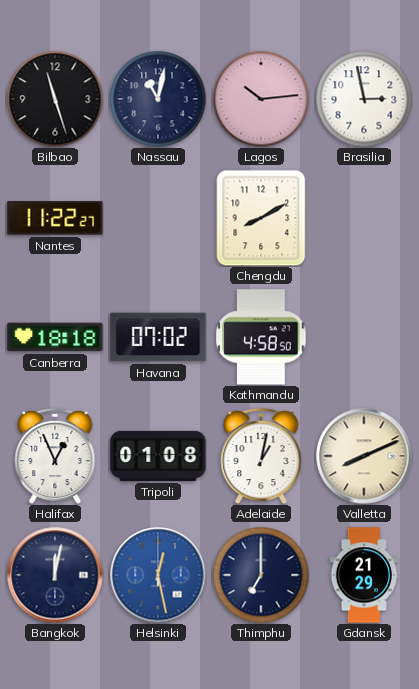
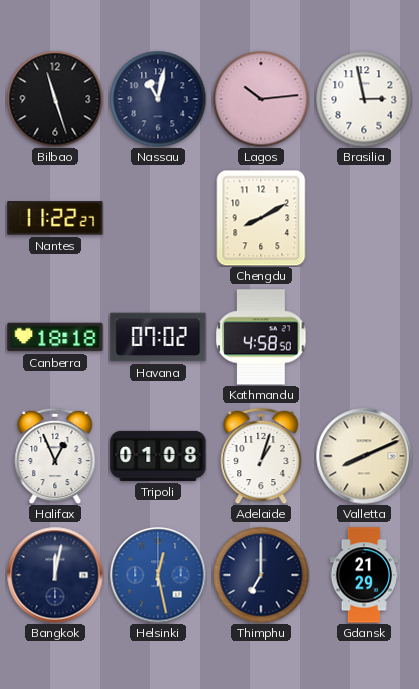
Adelaide: 1:02 -> 1:03
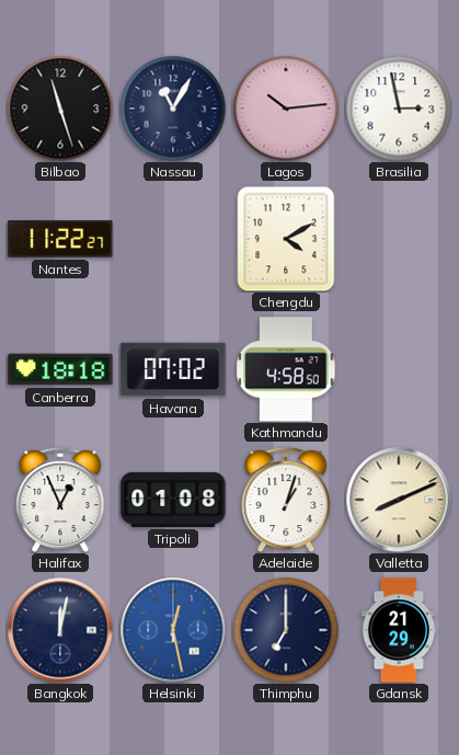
Nassau: 11:02 -> 11:05
Chengdu: 8:10 -> 4:10
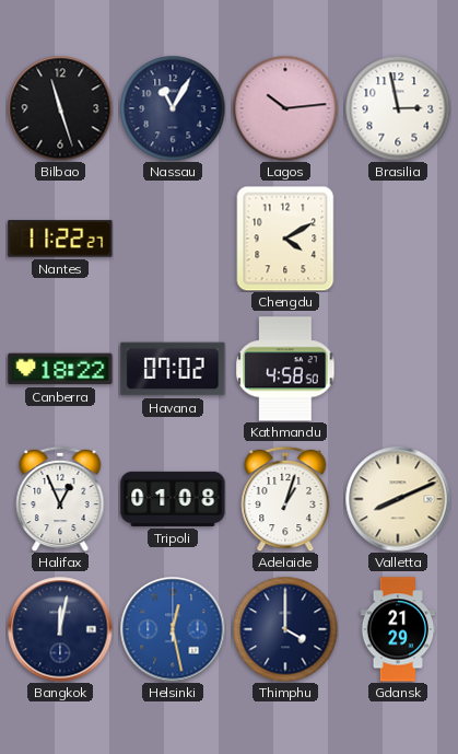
Canberra: 18:18 -> 18:22
Thimphu: 7:00 -> 4:00
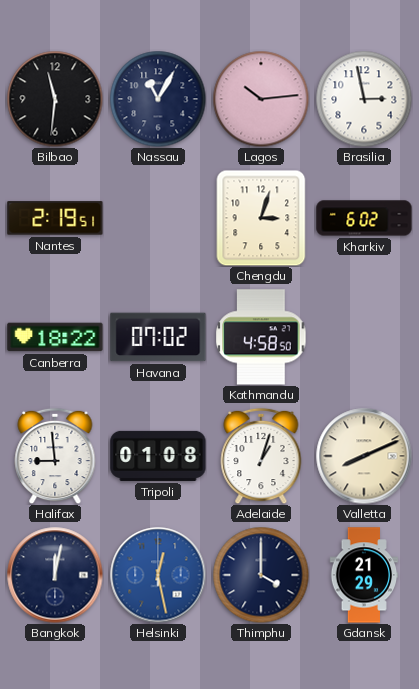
Bilbao: 11:27 -> 11:31
Nantes: 11:22 -> 2:19
Chengdu: 4:10 -> 3:03
Kharkiv: none -> 6:02
Halifax: 12:56 -> 8:59
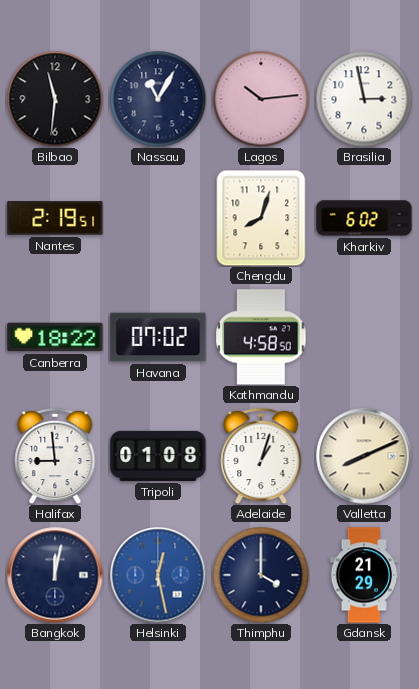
Chengdu: 3:03 -> 8:03
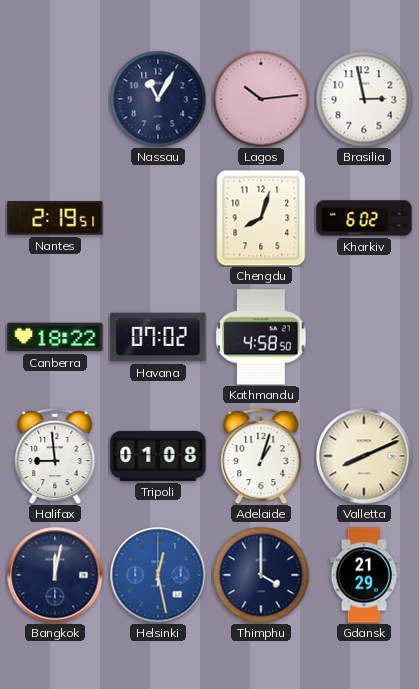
Bilbao: 11:31 -> none
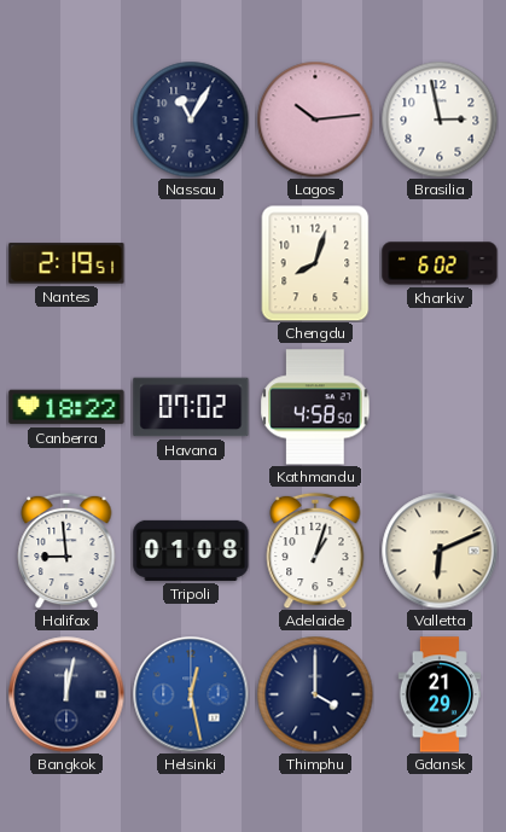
Valletta: 8:11 -> 6:11
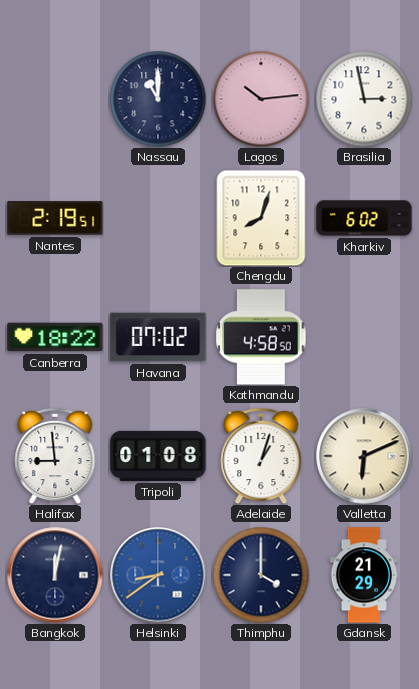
Nassau: 11:05 -> 11:00
Helsinki: 12:28 -> 8:39
